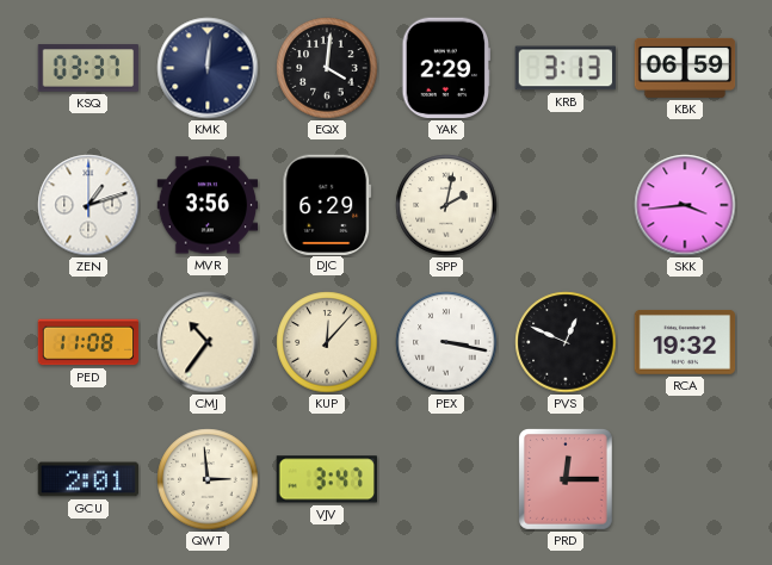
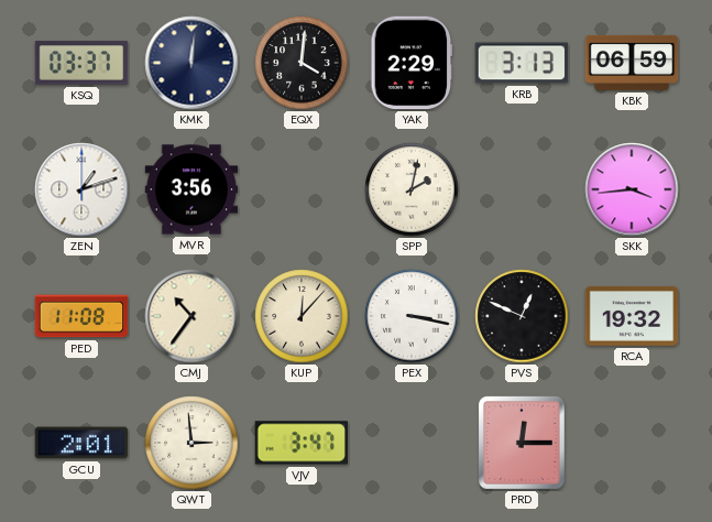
DJC: 6:29 -> none
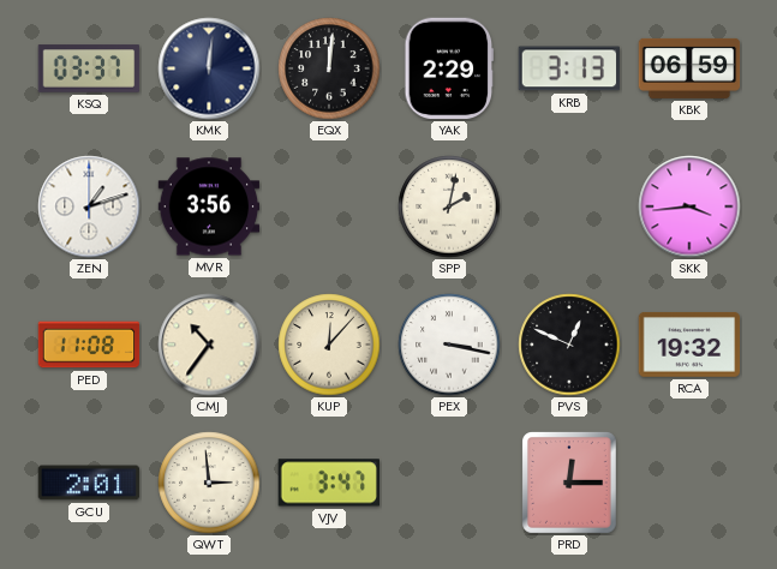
EQX: 4:01 -> 12:01
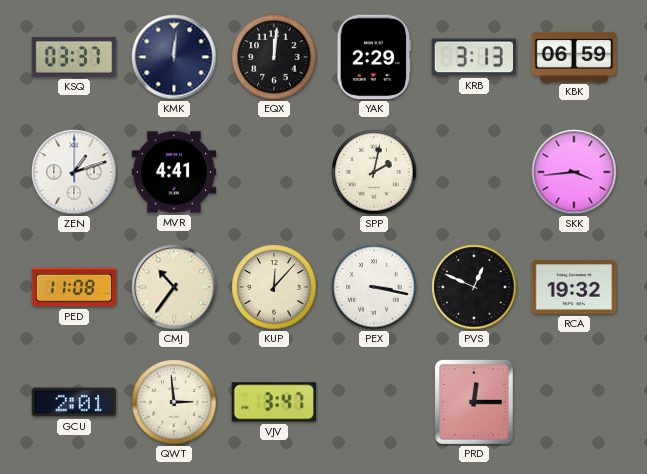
MVR: 3:56 -> 4:41
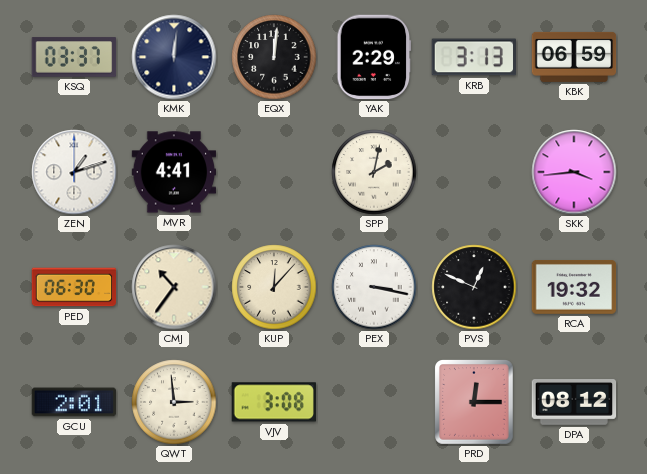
PED: 11:08 -> 06:30
VJV: 3:47 -> 3:08
DPA: none -> 08:12
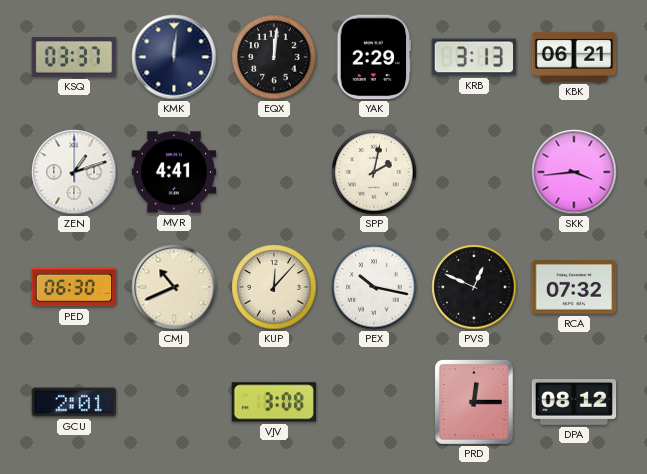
KBK: 06:59 -> 06:21
CMJ: 10:36 -> 10:41
PEX: 3:17 -> 10:17
RCA: 19:32 -> 07:32
QWT: 2:59 -> none
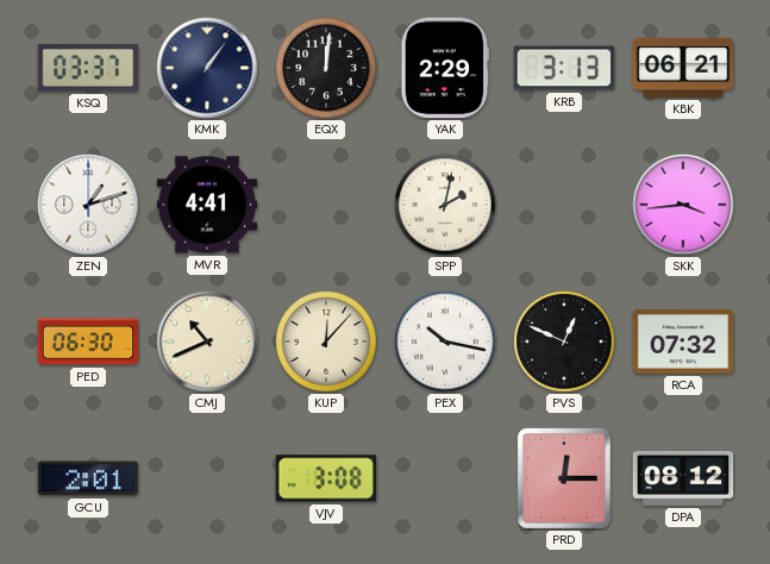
KMK: 12:01 -> 1:06
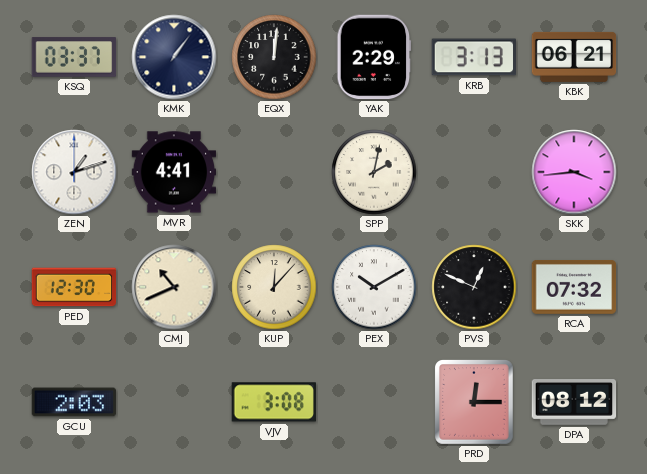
PED: 06:30 -> 12:30
PEX: 10:17 -> 10:10
GCU: 2:01 -> 2:03
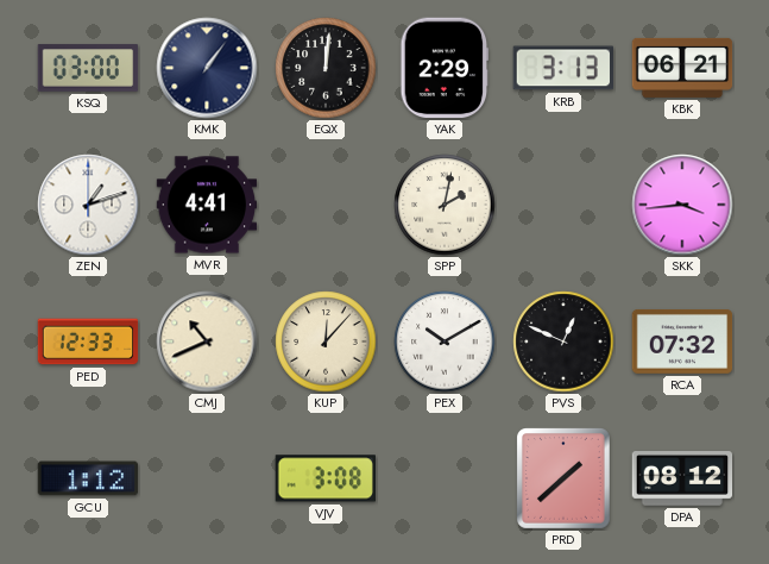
KSQ: 03:37 -> 03:00
PED: 12:30 -> 12:33
GCU: 2:03 -> 1:12
PRD: 12:15 -> 1:38
